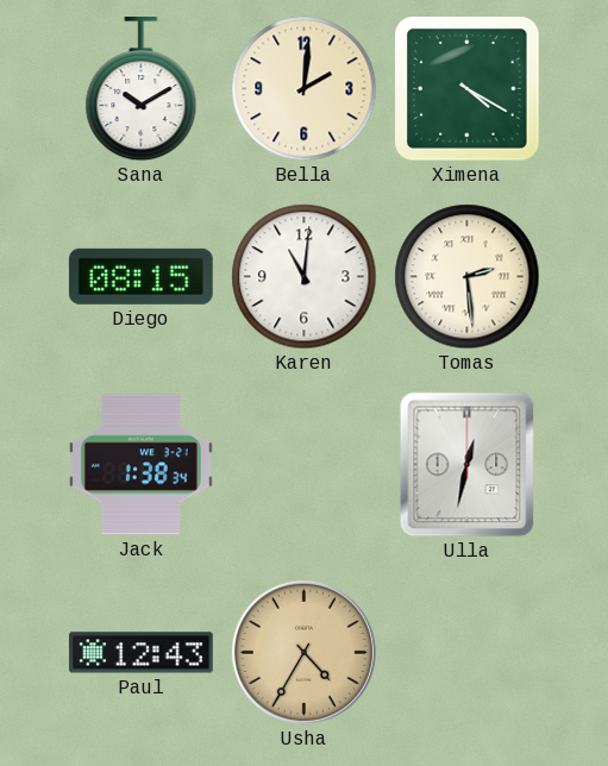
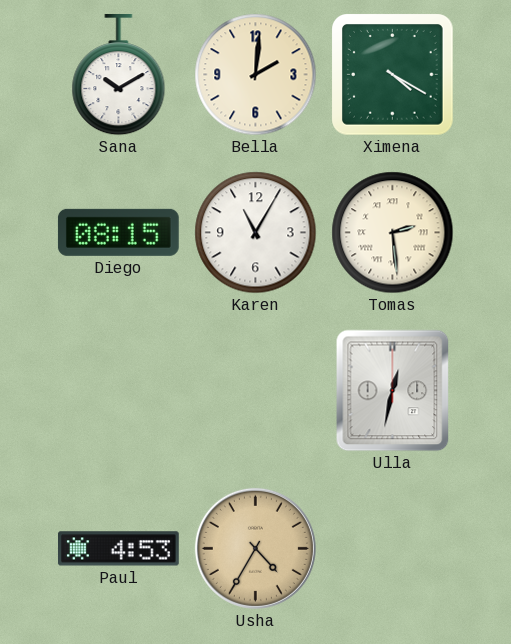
Karen: 11:01 -> 11:05
Jack: 1:38 -> none
Paul: 12:43 -> 4:53
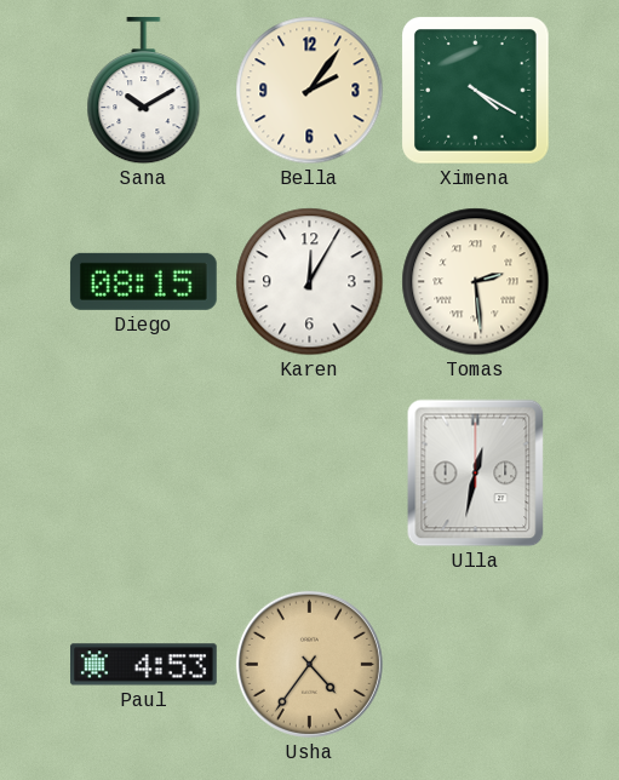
Bella: 2:01 -> 2:06
Karen: 11:05 -> 12:05
Usha: 4:35 -> 4:36
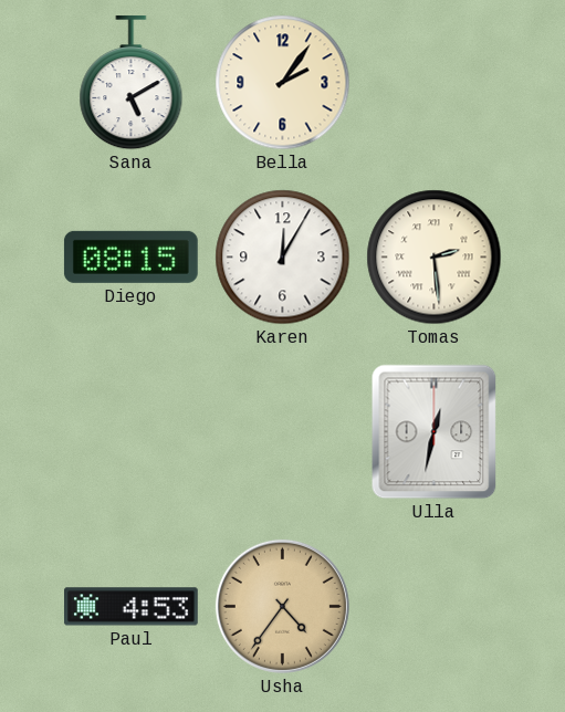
Sana: 10:10 -> 5:10
Ximena: 4:20 -> none
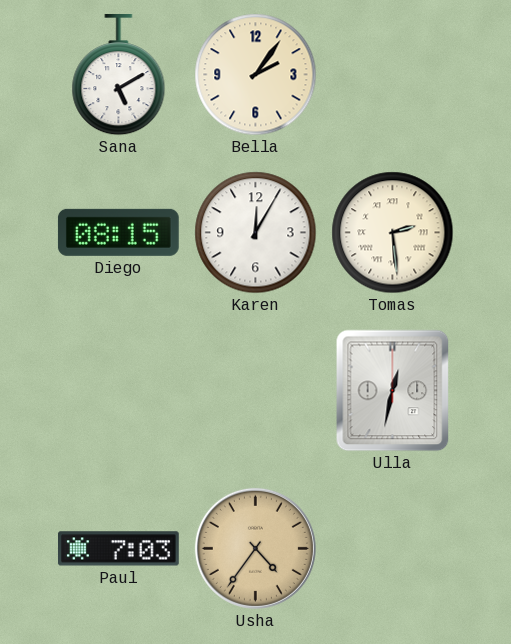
Paul: 4:53 -> 7:03
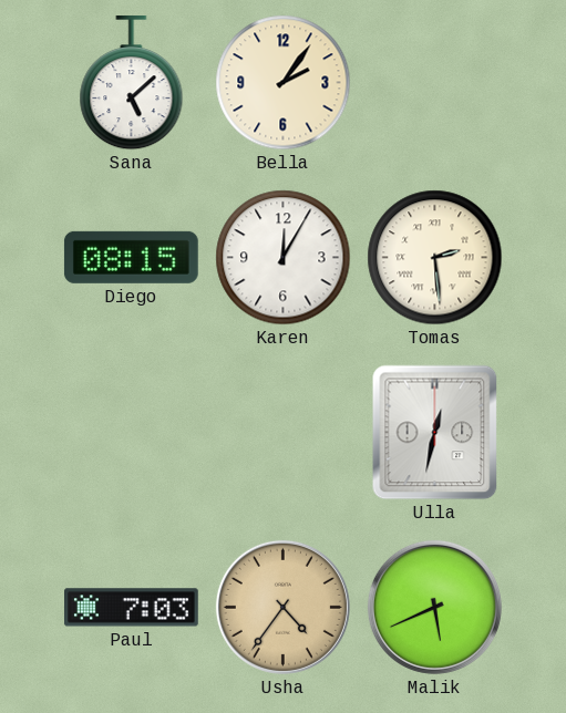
Sana: 5:10 -> 5:08
Malik: none -> 5:41
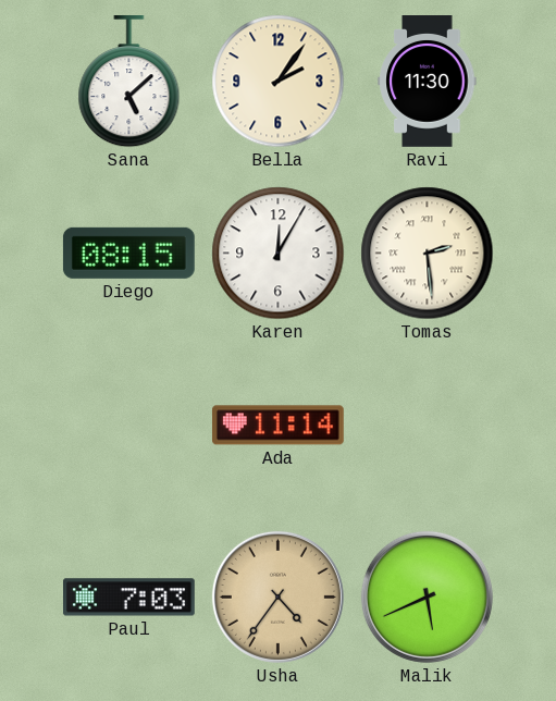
Ravi: none -> 11:30
Ada: none -> 11:14
Ulla: 12:32 -> none
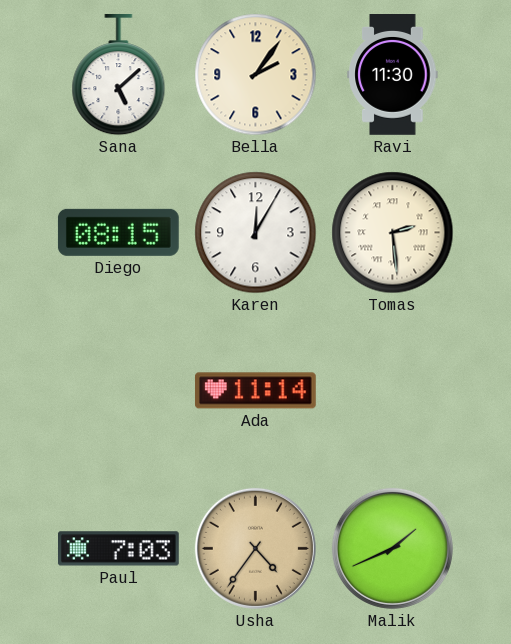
Malik: 5:41 -> 1:41
